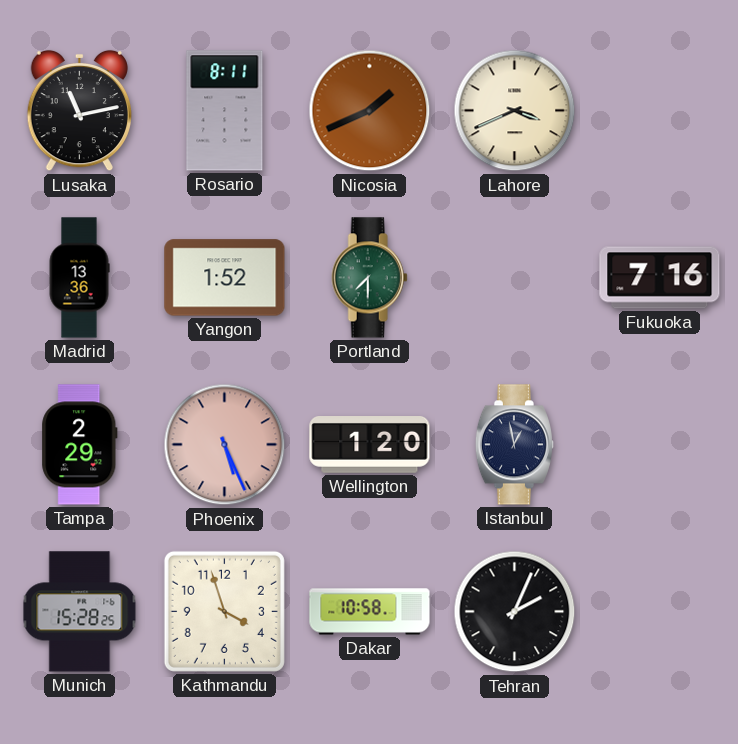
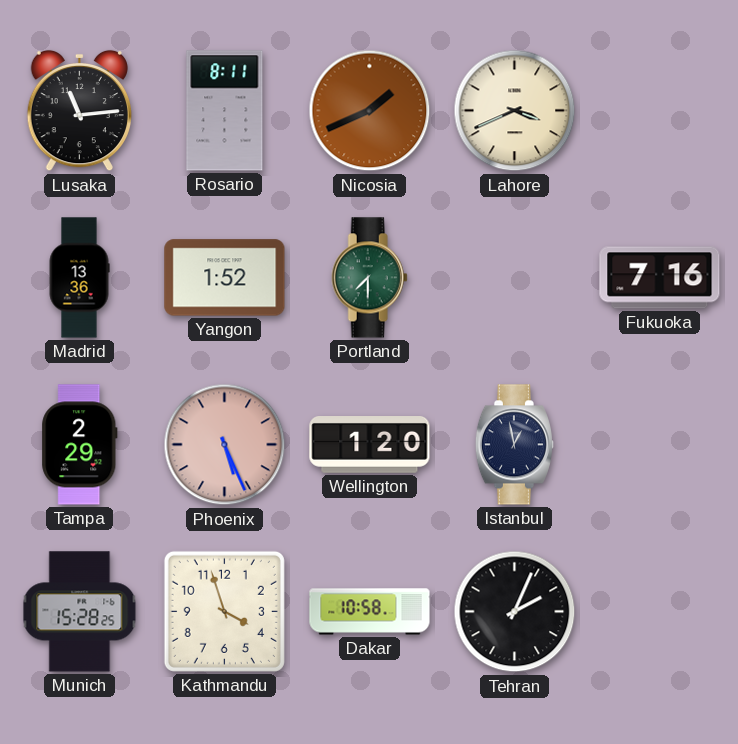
Lusaka: 11:13 -> 11:14
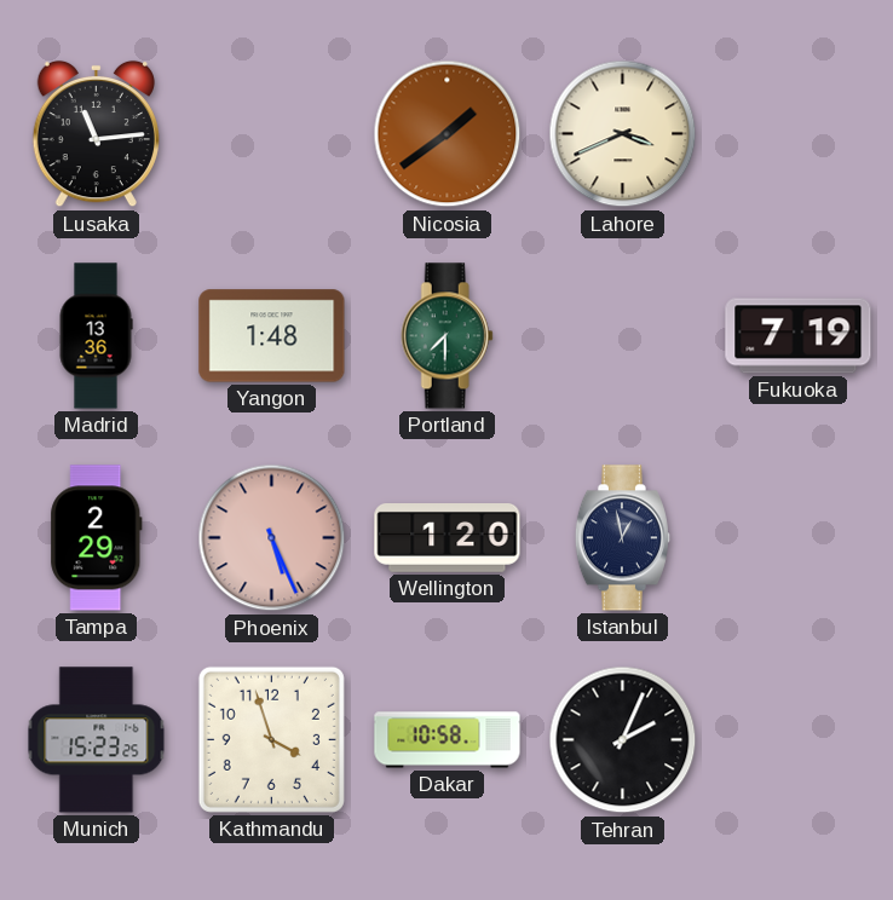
Rosario: 8:11 -> none
Nicosia: 1:41 -> 1:39
Yangon: 1:52 -> 1:48
Fukuoka: 7:16 -> 7:19
Munich: 15:28 -> 15:23
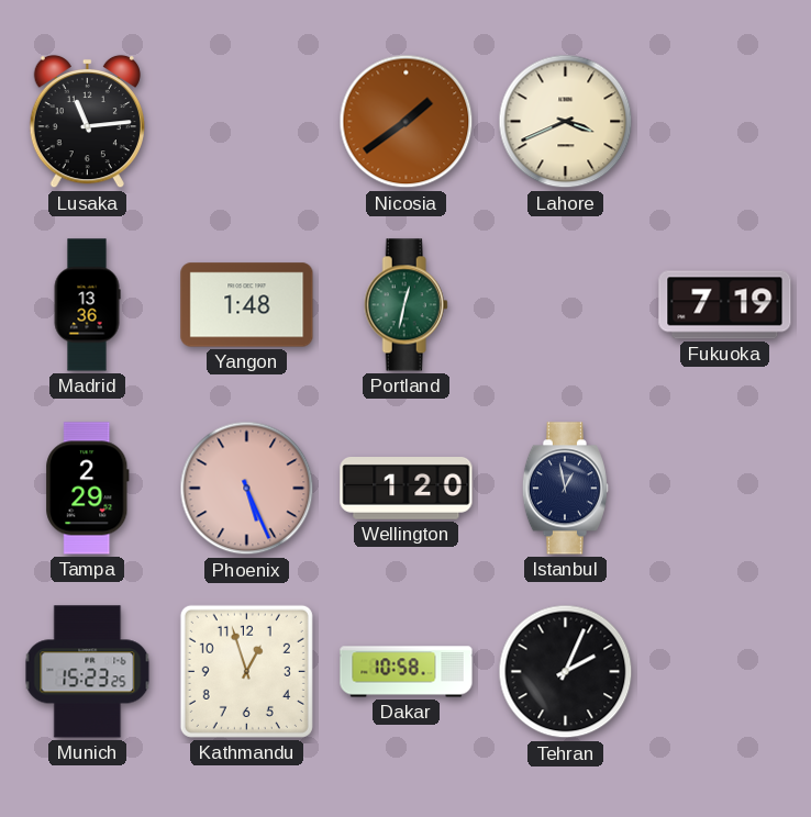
Portland: 7:30 -> 12:32
Kathmandu: 3:57 -> 12:57
